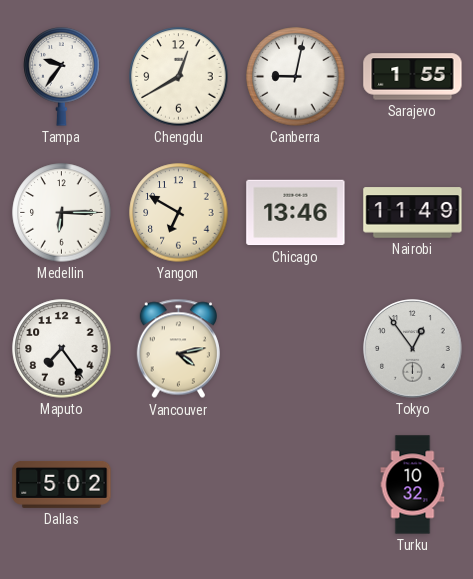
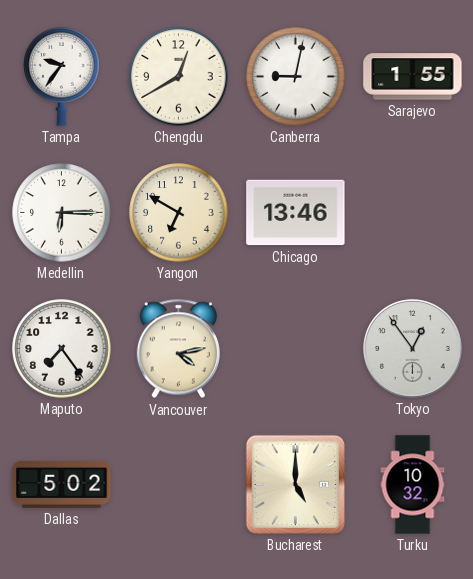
Nairobi: 11:49 -> none
Bucharest: none -> 5:00
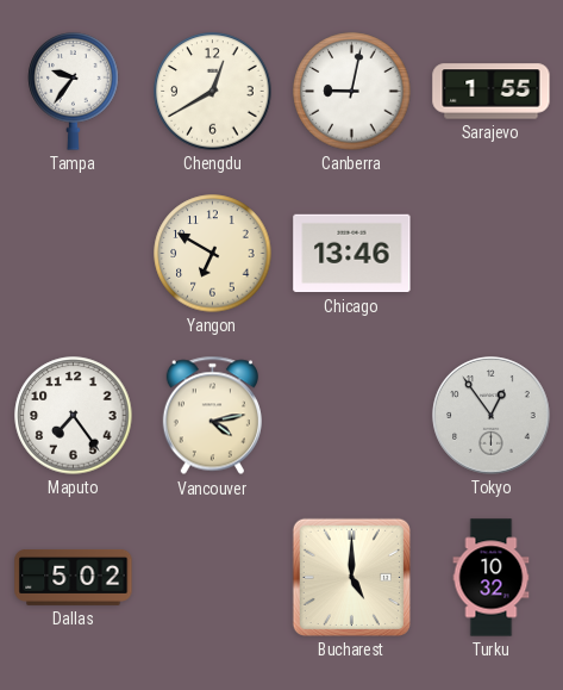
Medellin: 6:15 -> none
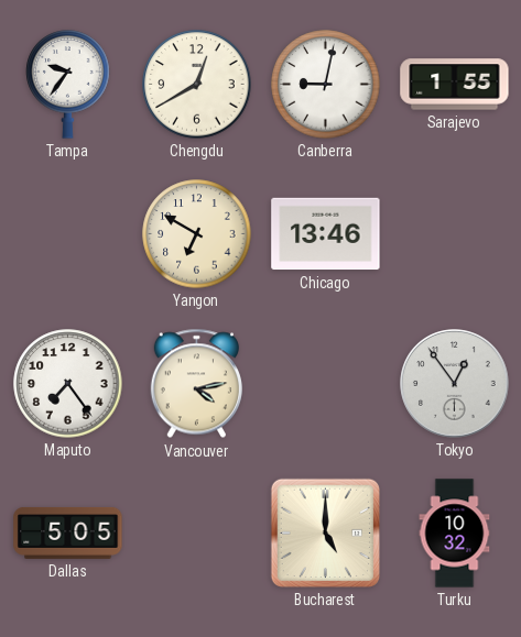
Dallas: 5:02 -> 5:05
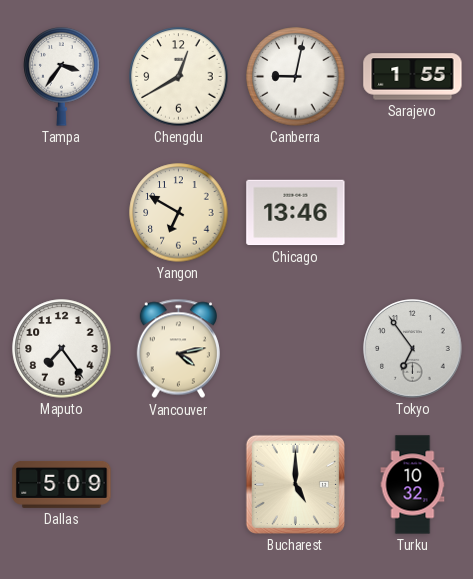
Tampa: 9:36 -> 3:36
Tokyo: 12:54 -> 6:54
Dallas: 5:05 -> 5:09
